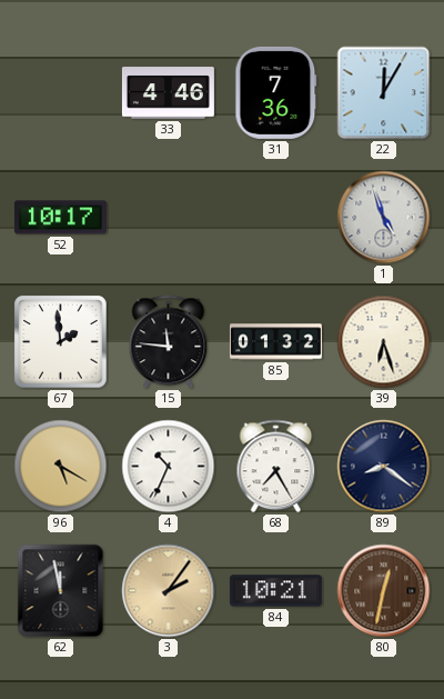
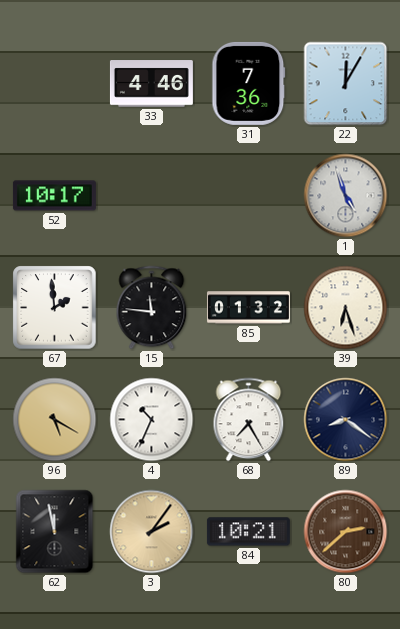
80: 12:32 -> 2:38
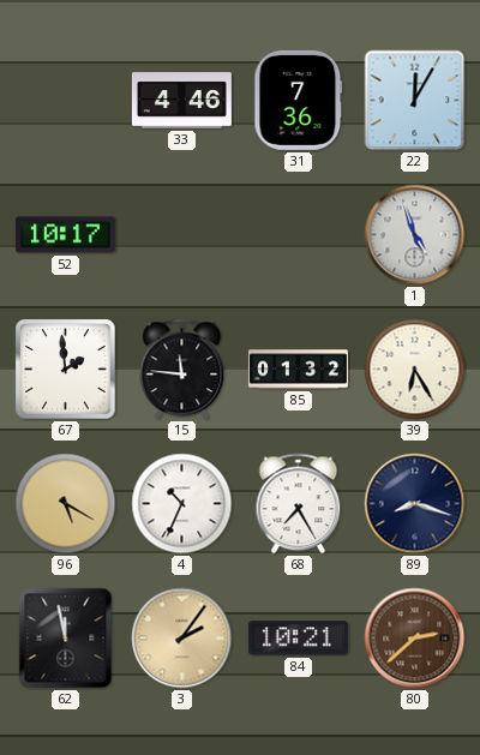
39: 6:27 -> 6:25
89: 8:21 -> 8:18
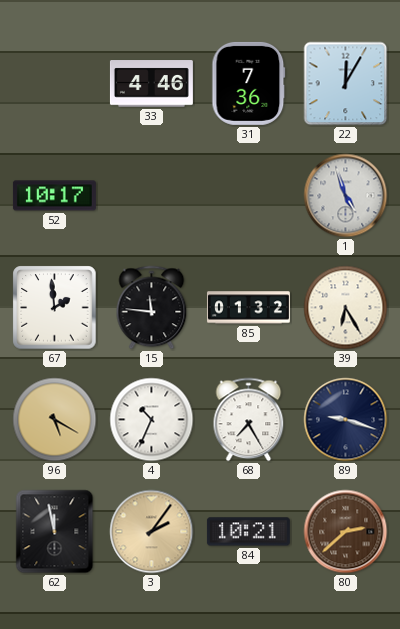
89: 8:18 -> 9:18
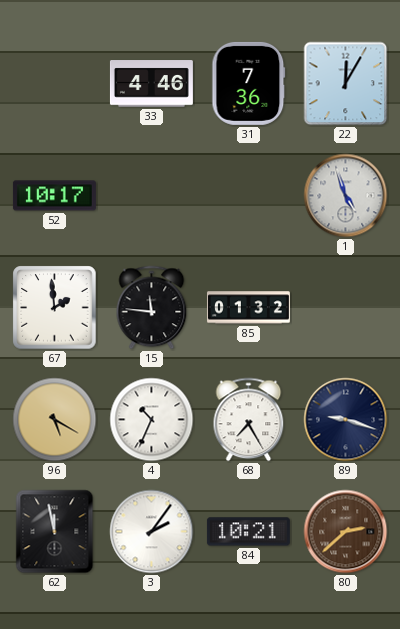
39: 6:25 -> none
3 dial: champagne -> white
